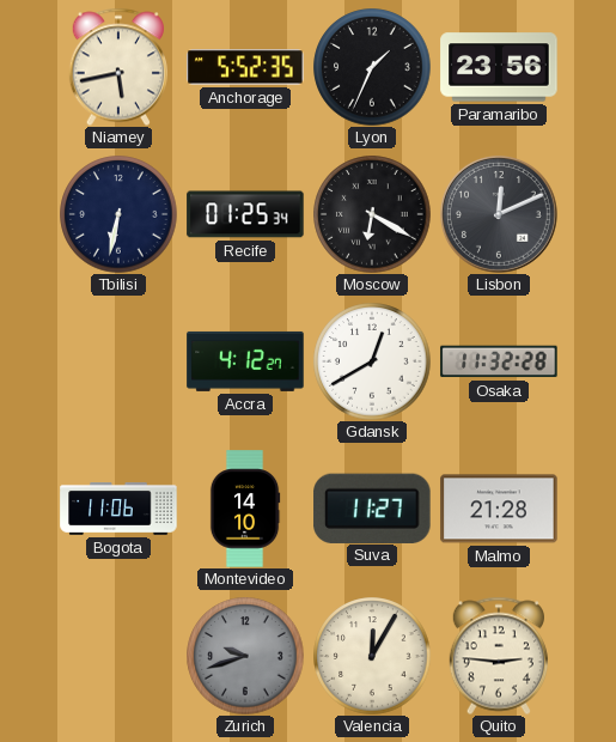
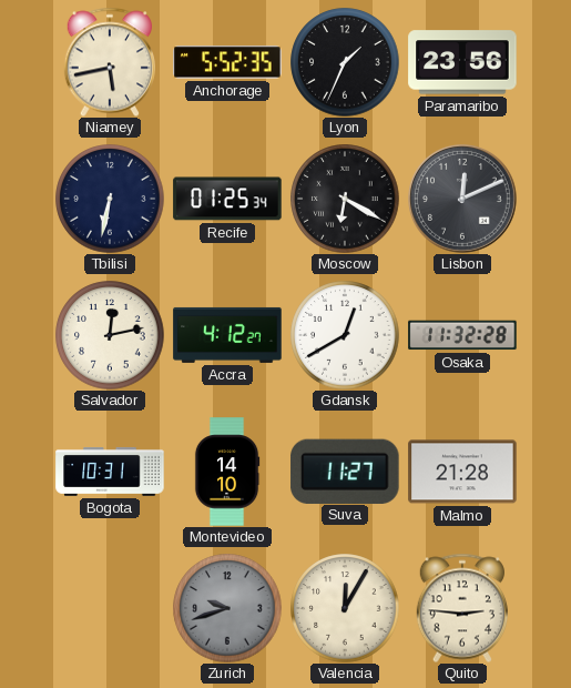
Salvador: none -> 12:13
Bogota: 11:06 -> 10:31
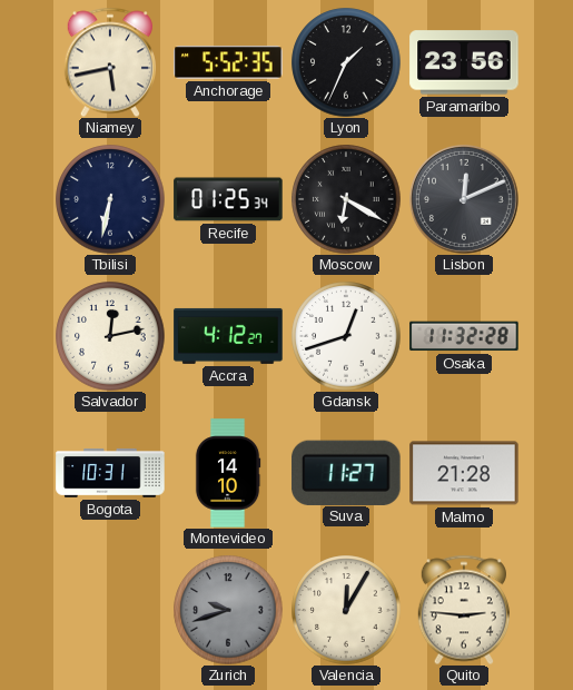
Gdansk: 12:40 -> 12:42
